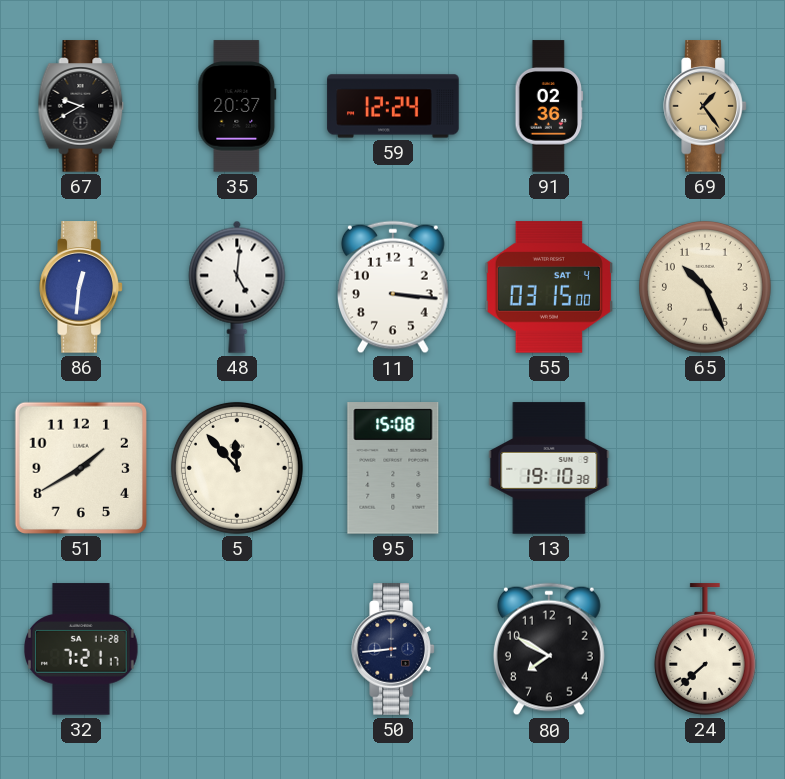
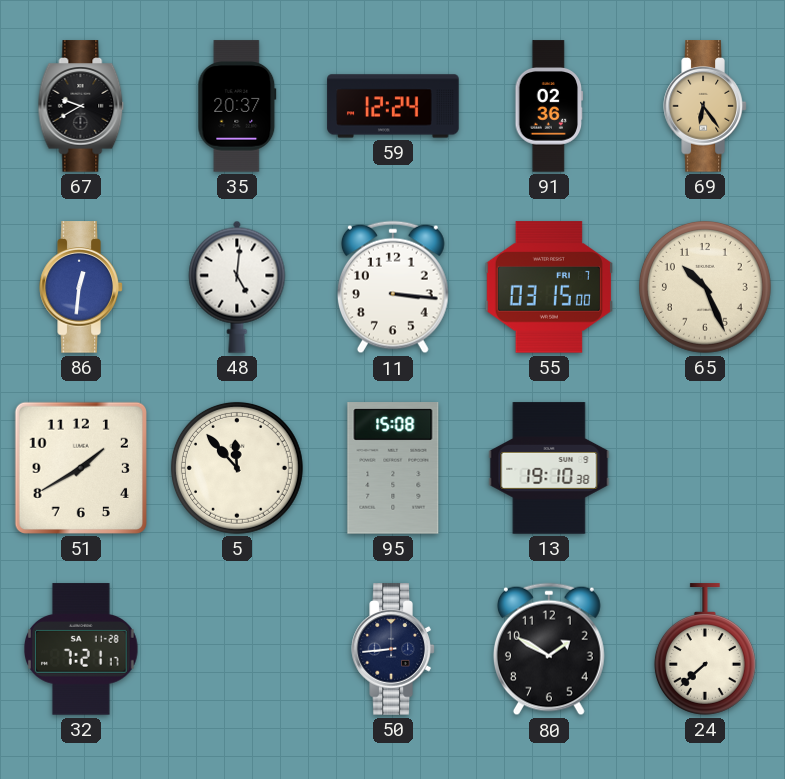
69: 1:24 -> 6:24
55 date: SAT 4 -> FRI 7
80: 7:50 -> 1:50
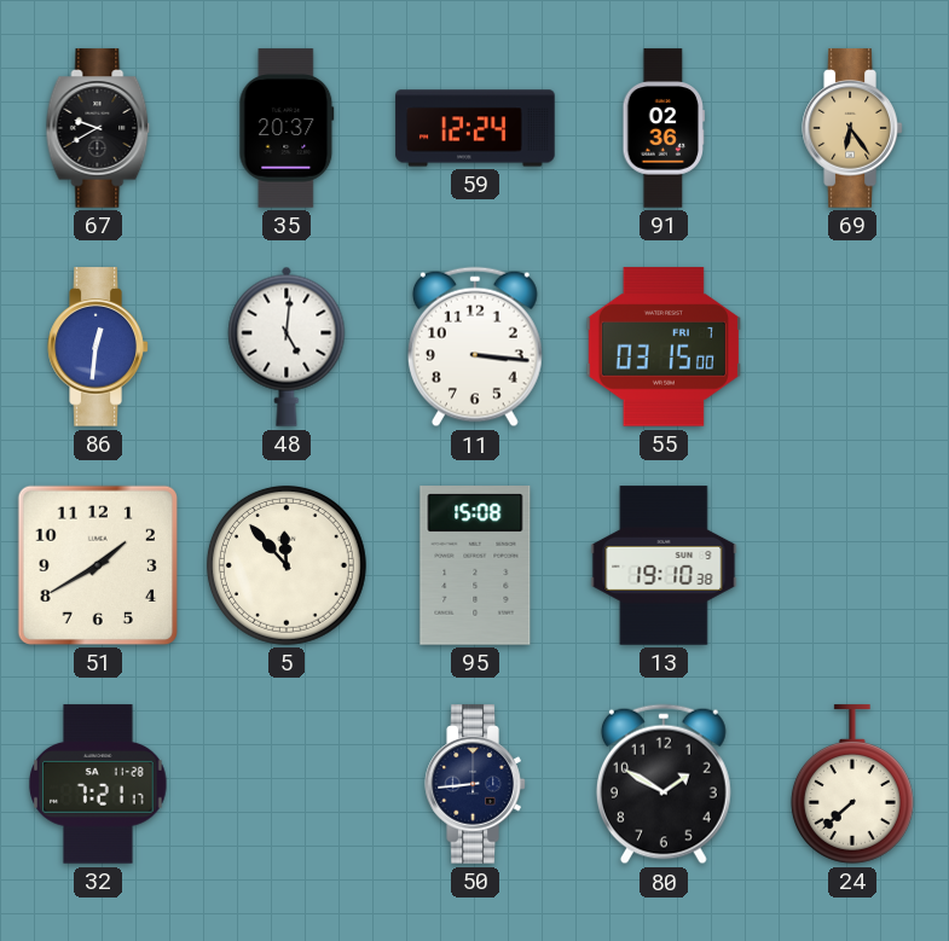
65: 10:26 -> none
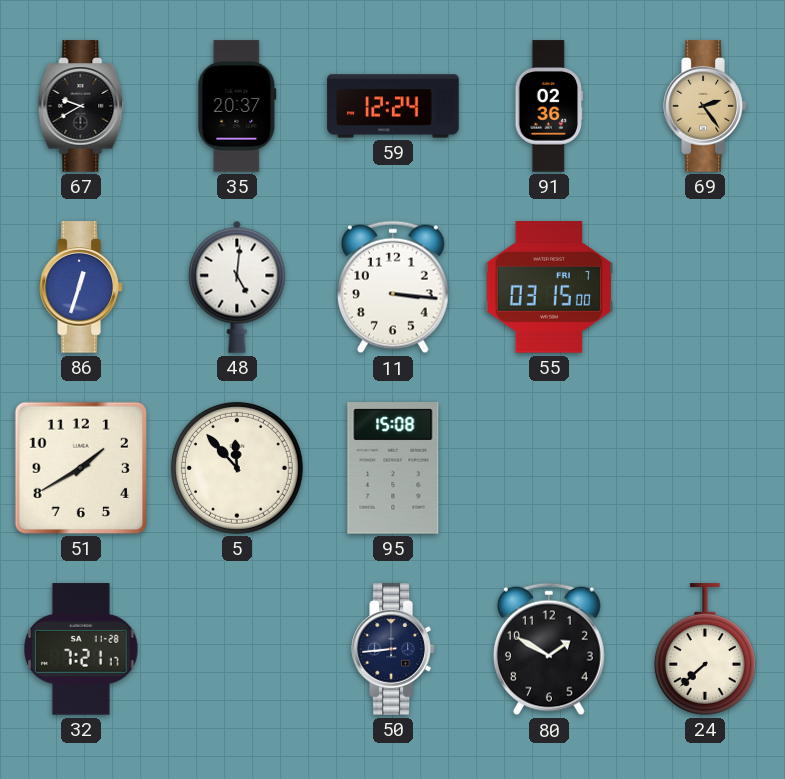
69: 6:24 -> 2:24
86: 12:31 -> 12:33
13: 19:10 -> none
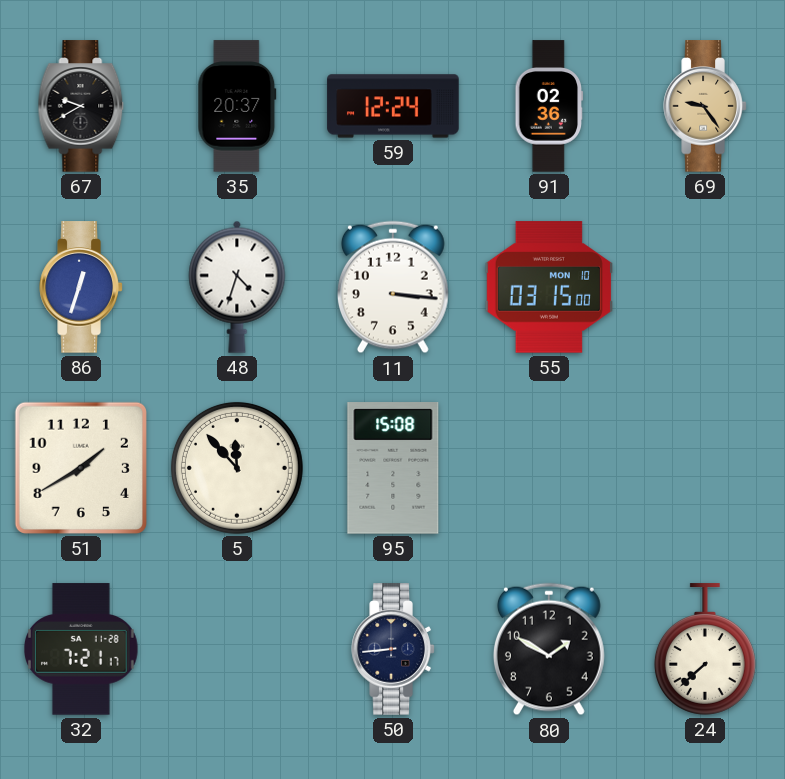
69: 2:24 -> 9:24
48: 5:01 -> 4:33
55 date: FRI 7 -> MON 10
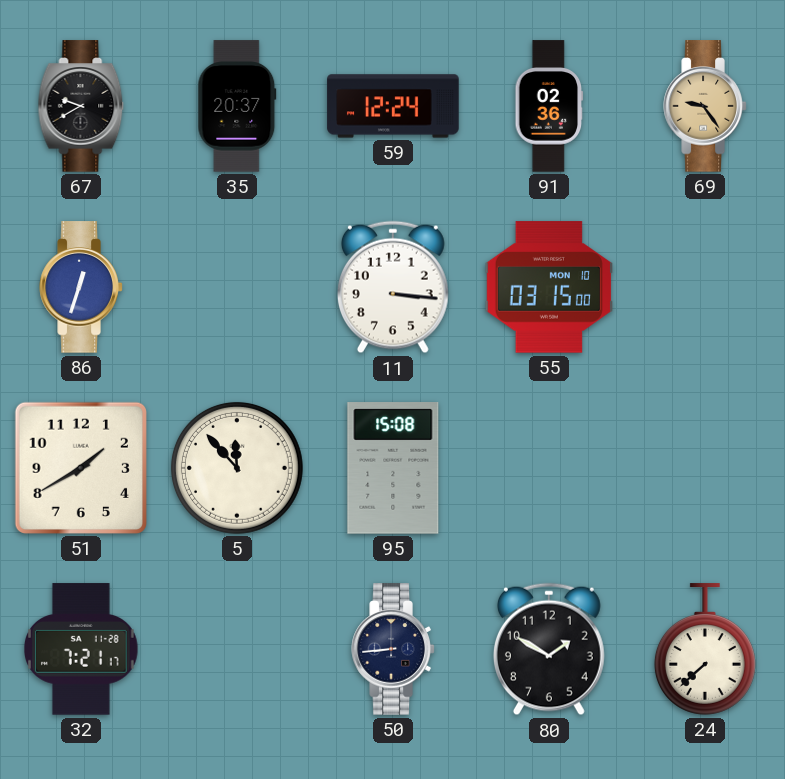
48: 4:33 -> none
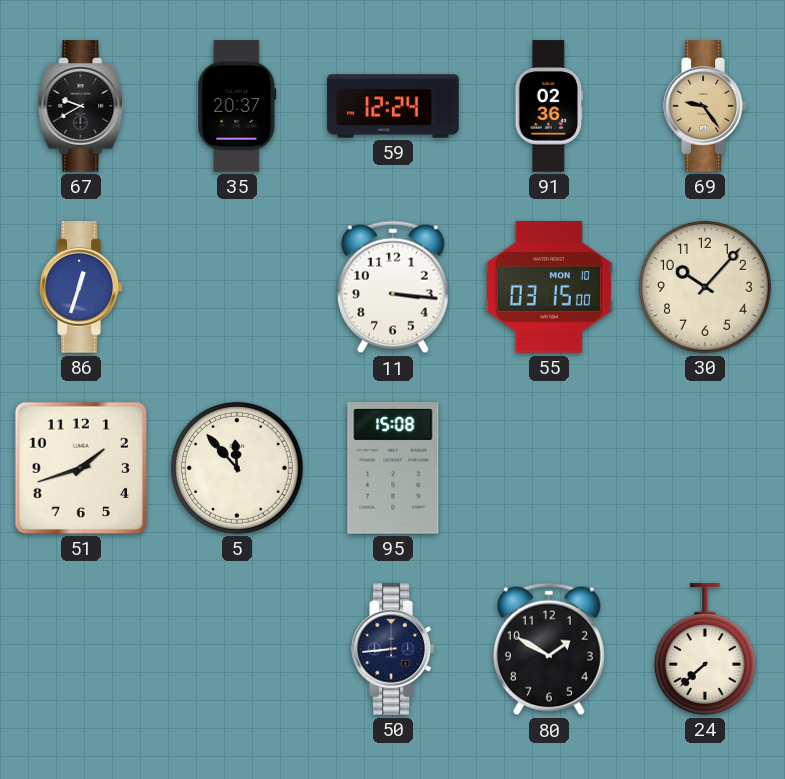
30: none -> 10:07
51: 1:40 -> 1:42
32: 7:21 -> none
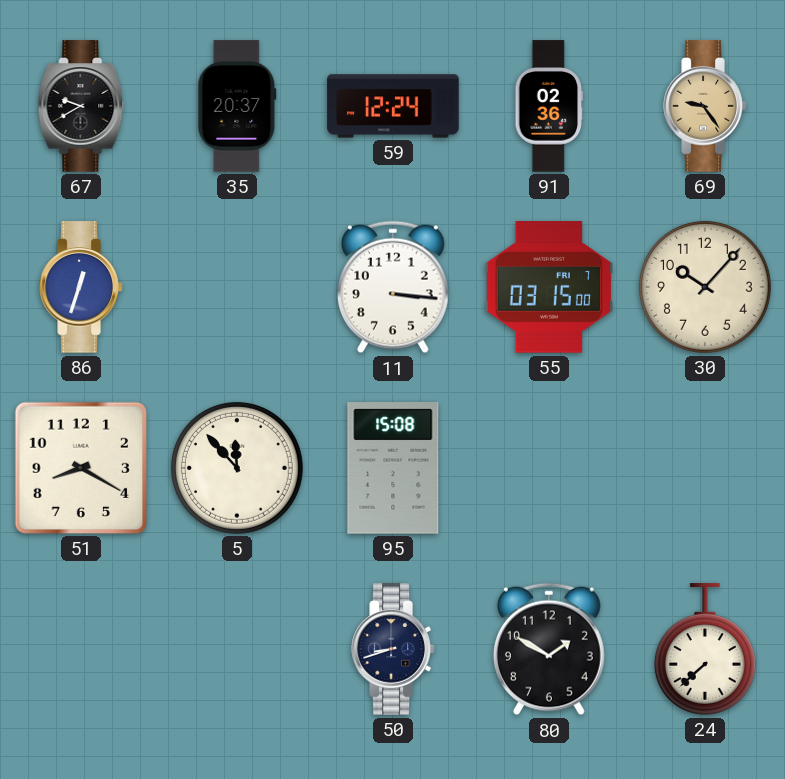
55 date: MON 10 -> FRI 7
51: 1:42 -> 8:20
50: 8:44 -> 8:42
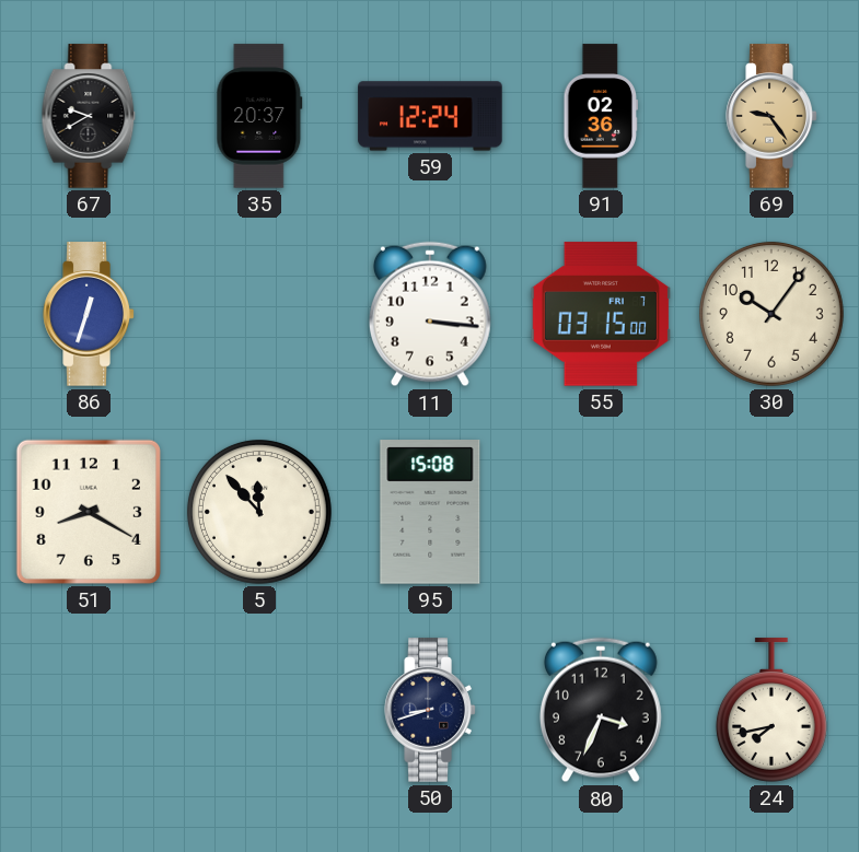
30: 10:07 -> 10:06
80: 1:50 -> 3:34
24: 7:38 -> 7:43
